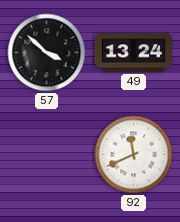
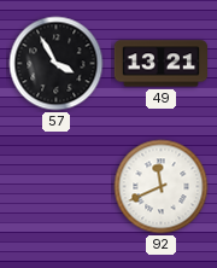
57: 3:52 -> 3:55
49: 13:24 -> 13:21
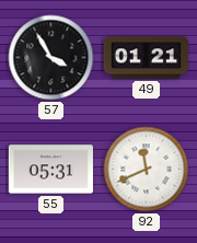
49: 13:21 -> 01:21
55: none -> 05:31
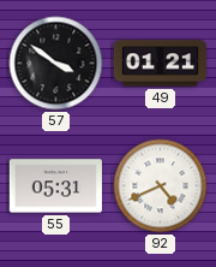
57: 3:55 -> 3:51
92: 11:41 -> 4:41
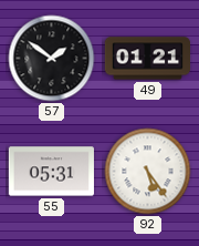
57: 3:51 -> 1:51
92: 4:41 -> 5:24
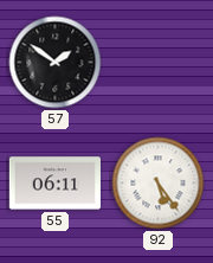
49: 01:21 -> none
55: 05:31 -> 06:11
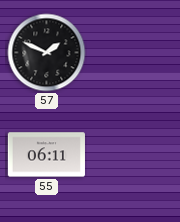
57: 1:51 -> 1:49
92: 5:24 -> none
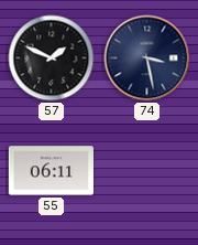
74: none -> 3:28
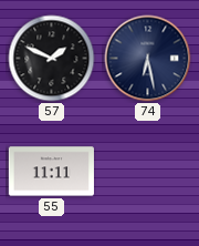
74: 3:28 -> 6:28
55: 06:11 -> 11:11
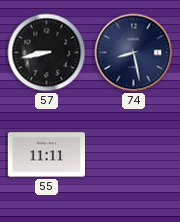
57: 1:49 -> 8:43
74: 6:28 -> 8:28
